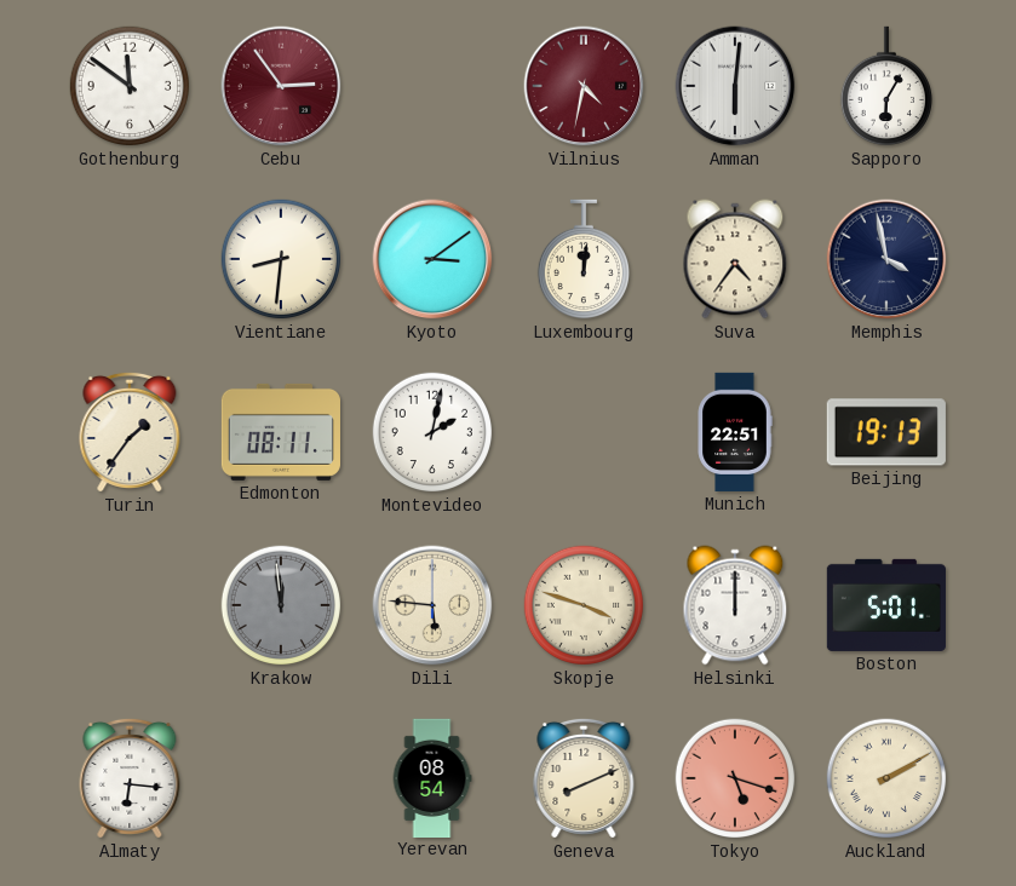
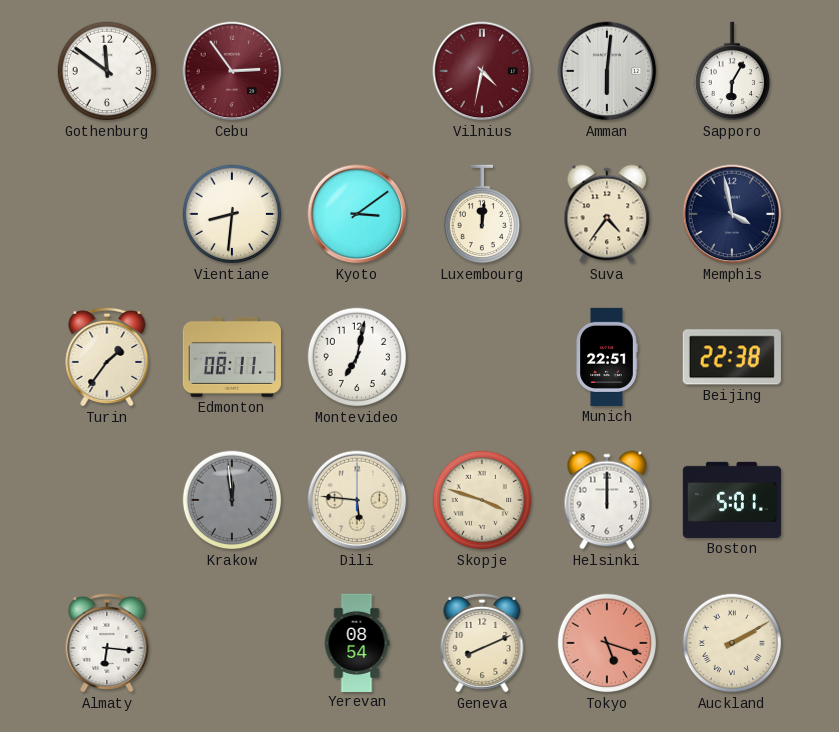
Montevideo: 2:02 -> 7:02
Beijing: 19:13 -> 22:38
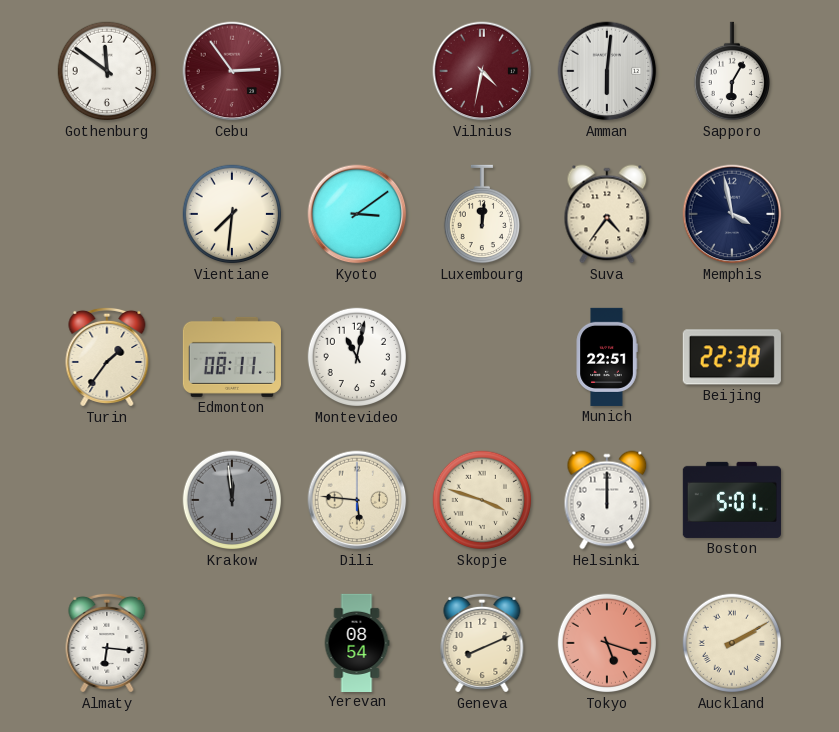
Vientiane: 8:31 -> 7:31
Montevideo: 7:02 -> 11:02
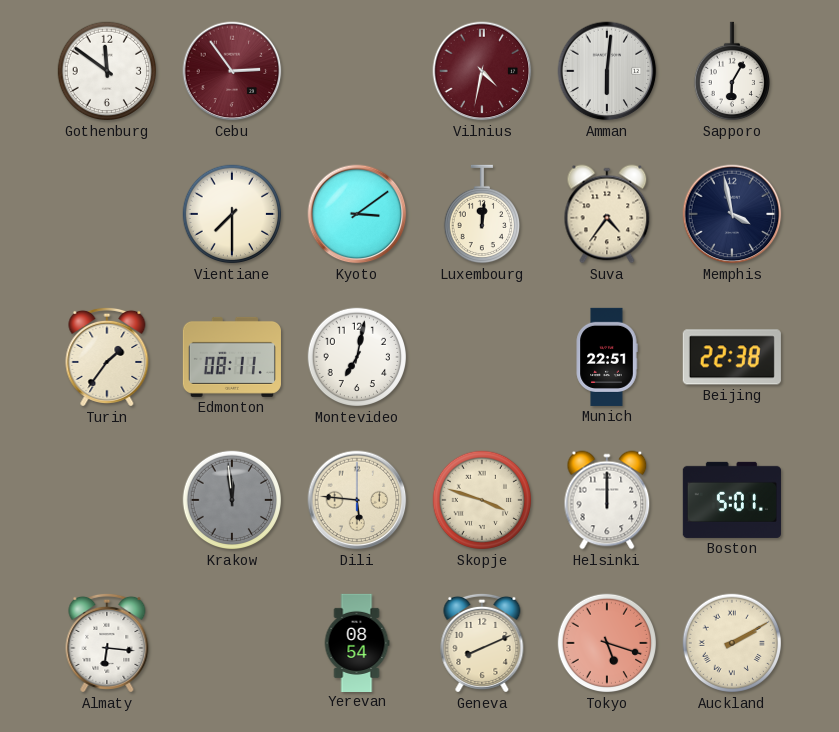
Vientiane: 7:31 -> 7:30
Montevideo: 11:02 -> 7:02
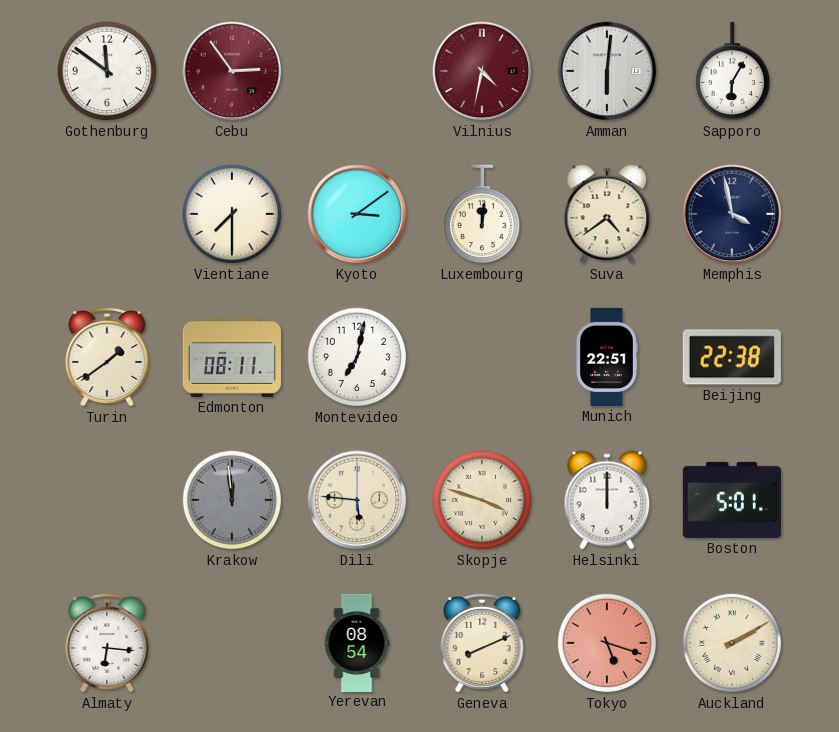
Suva: 4:36 -> 4:39
Turin: 1:36 -> 1:39
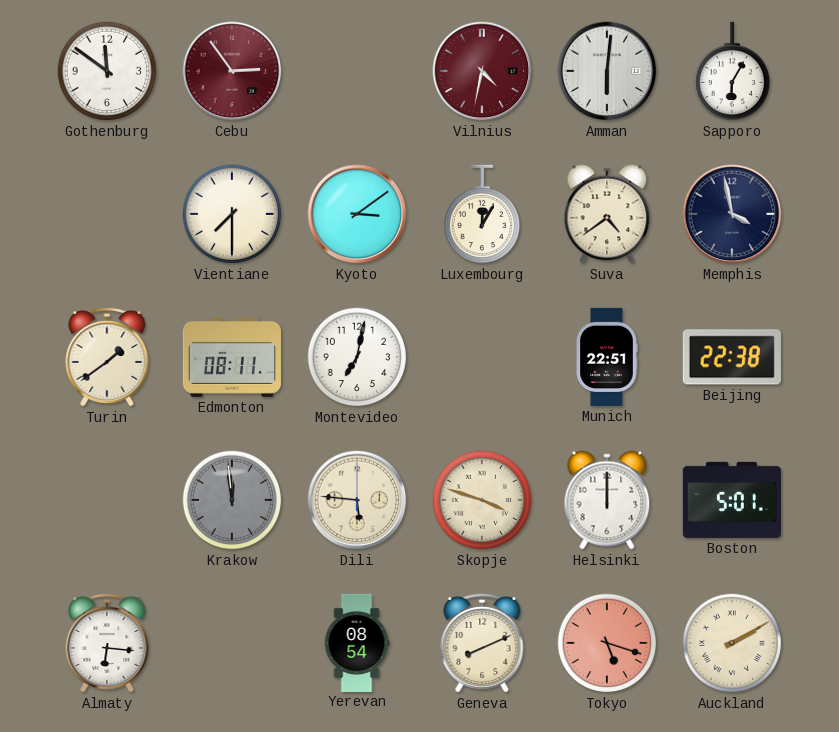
Luxembourg: 12:01 -> 12:05
